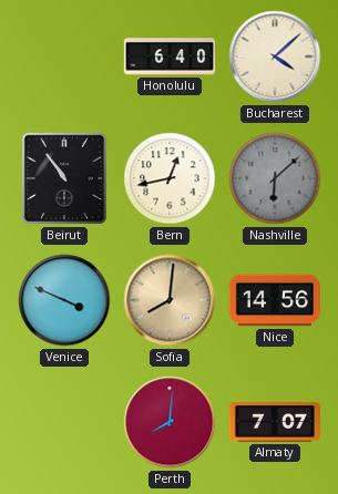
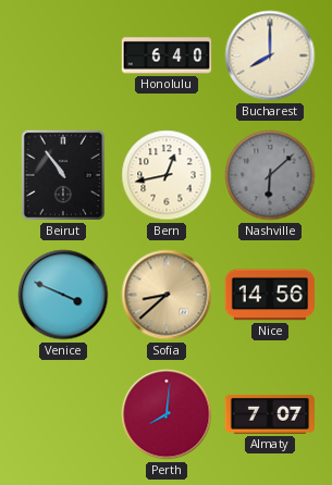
Bucharest: 4:08 -> 8:00
Sofia: 8:01 -> 8:38
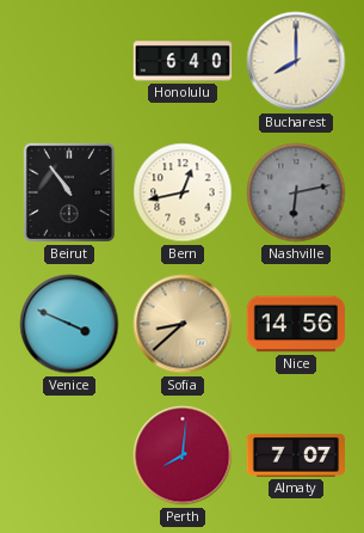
Nashville: 6:08 -> 6:13
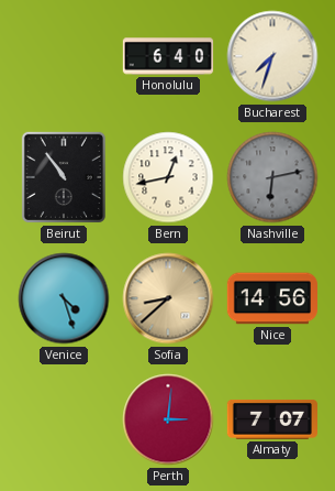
Bucharest: 8:00 -> 7:33
Venice: 3:49 -> 4:27
Perth: 8:01 -> 3:01
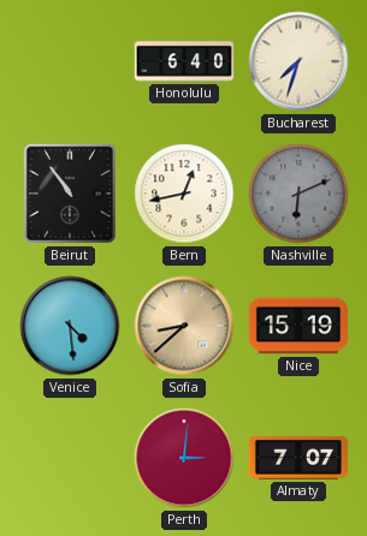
Nashville: 6:13 -> 6:11
Venice: 4:27 -> 4:29
Nice: 14:56 -> 15:19
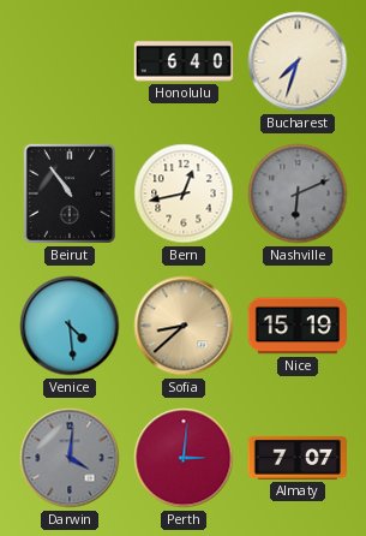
Darwin: none -> 4:01
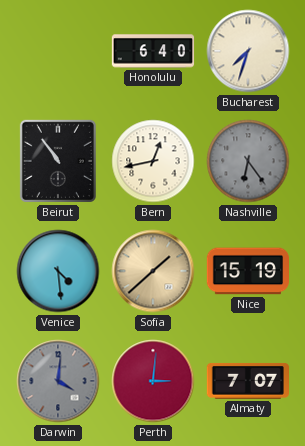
Nashville: 6:11 -> 6:24
Sofia: 8:38 -> 1:38
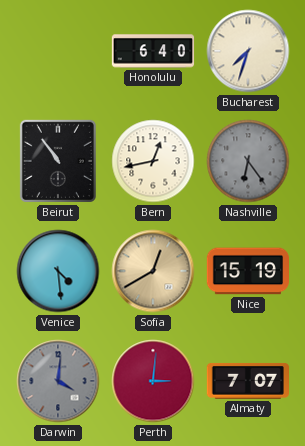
Sofia: 1:38 -> 12:40
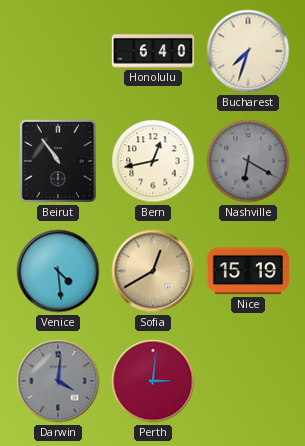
Nashville: 6:24 -> 6:20
Almaty: 7:07 -> none
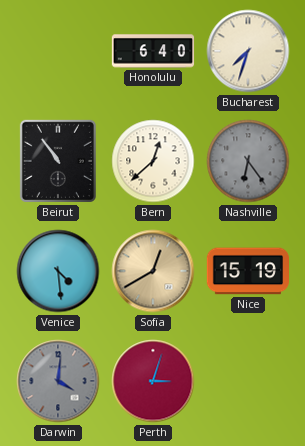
Bern: 12:43 -> 12:38
Nashville: 6:20 -> 6:24
Perth: 3:01 -> 3:03
